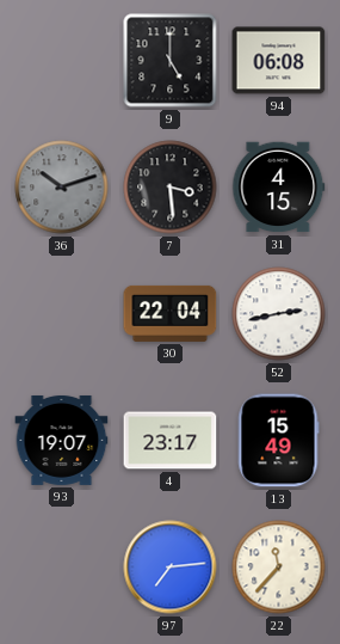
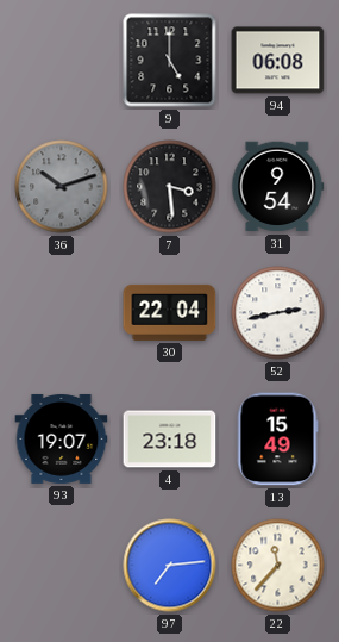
31: 4:15 -> 9:54
4: 23:17 -> 23:18
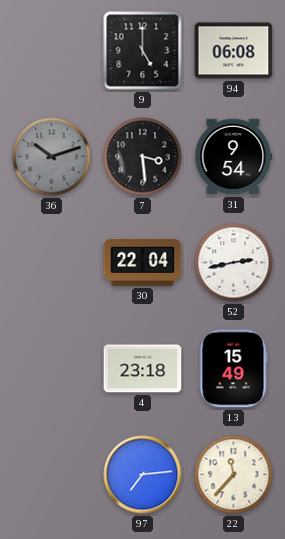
93: 19:07 -> none
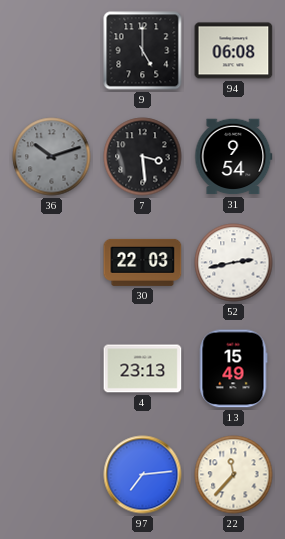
30: 22:04 -> 22:03
4: 23:18 -> 23:13
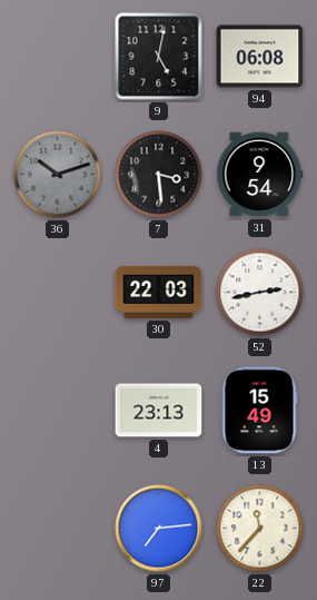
9: 5:00 -> 5:02
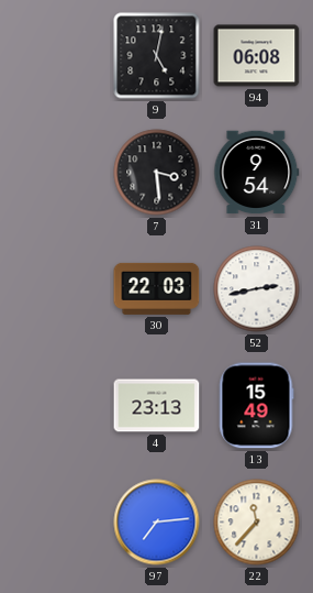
36: 10:12 -> none
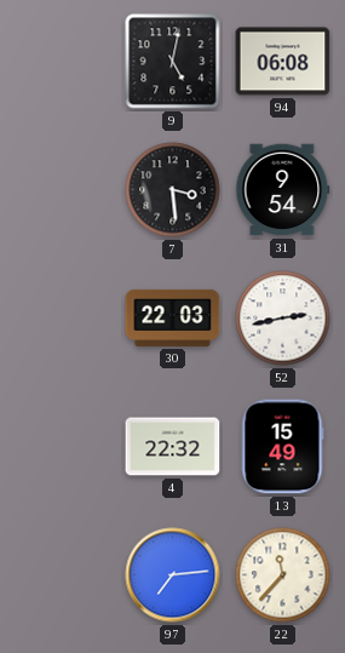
4: 23:13 -> 22:32
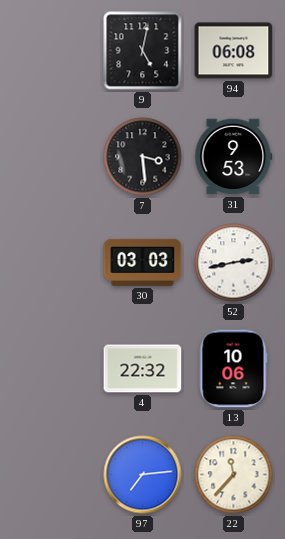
31: 9:54 -> 9:53
30: 22:03 -> 03:03
13: 15:49 -> 10:06
